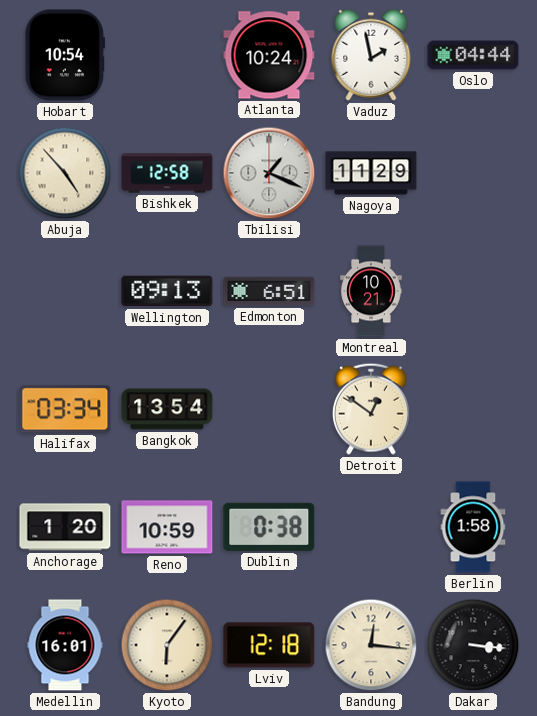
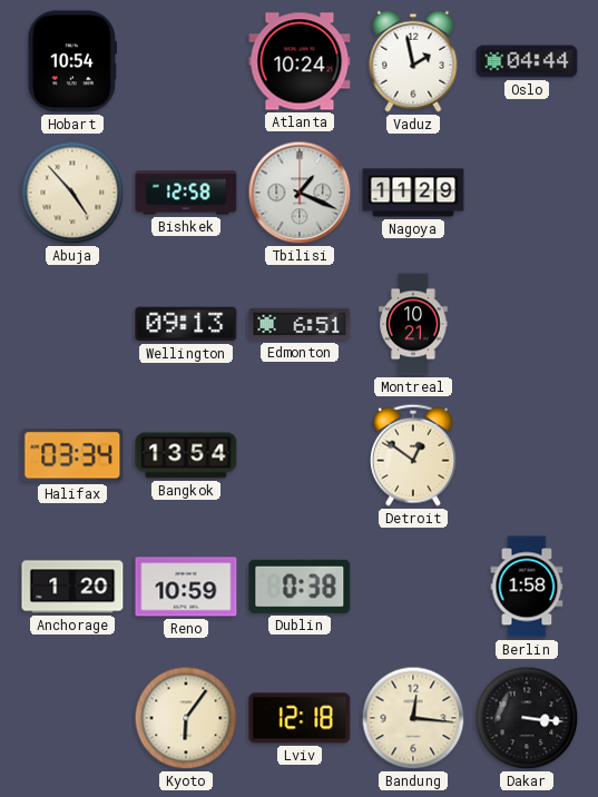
Medellin: 16:01 -> none
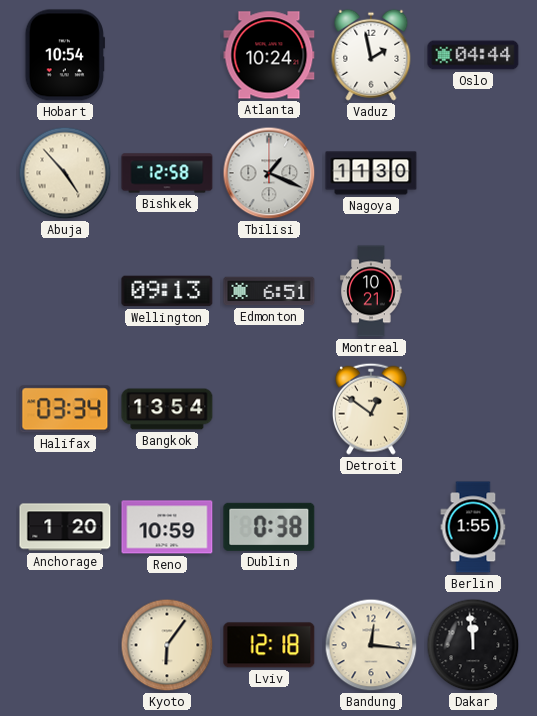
Nagoya: 11:29 -> 11:30
Berlin: 1:58 -> 1:55
Dakar: 3:16 -> 11:59
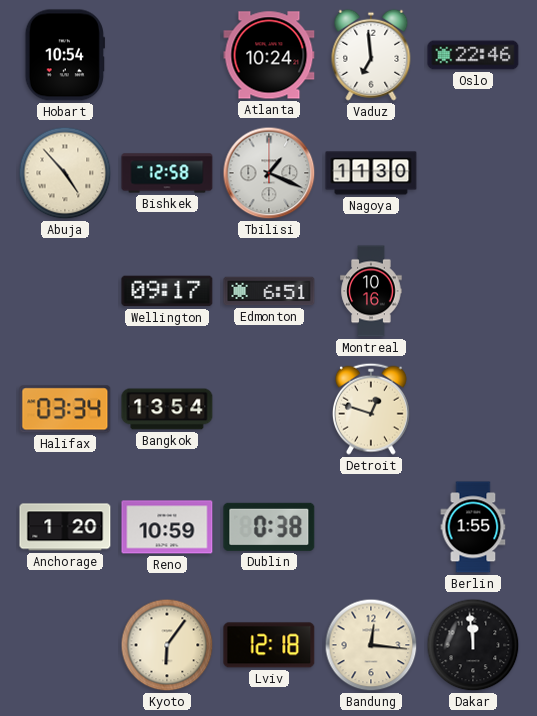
Vaduz: 1:58 -> 6:59
Oslo: 04:44 -> 22:46
Wellington: 09:13 -> 09:17
Montreal: 10:21 -> 10:16
Detroit: 12:51 -> 12:48
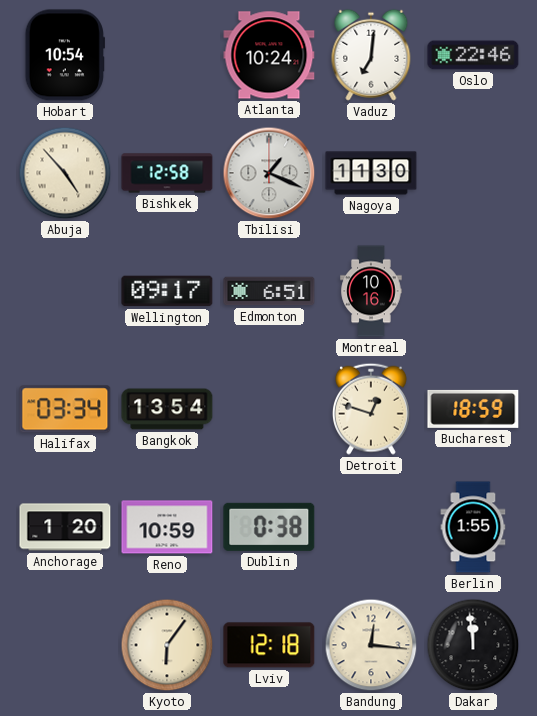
Vaduz: 6:59 -> 7:01
Bucharest: none -> 18:59
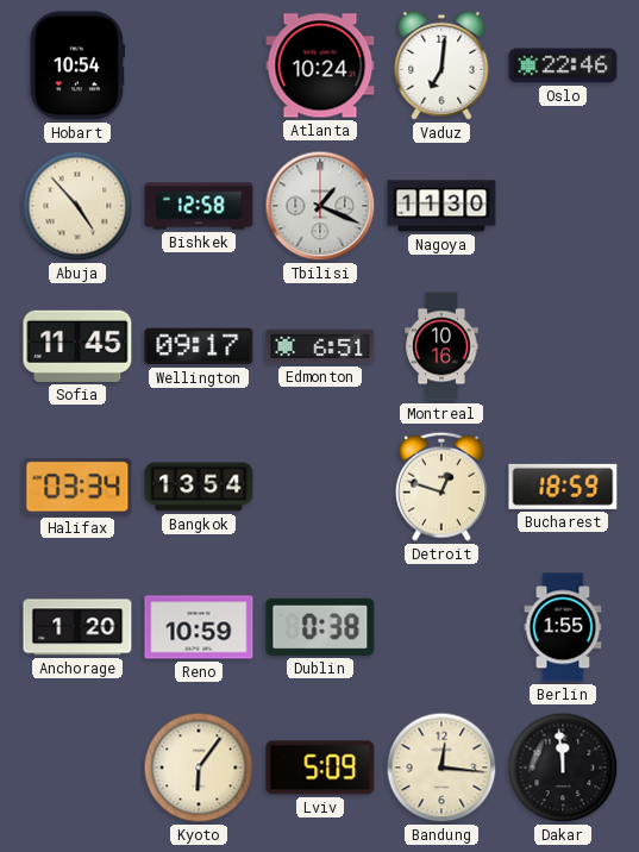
Sofia: none -> 11:45
Lviv: 12:18 -> 5:09
